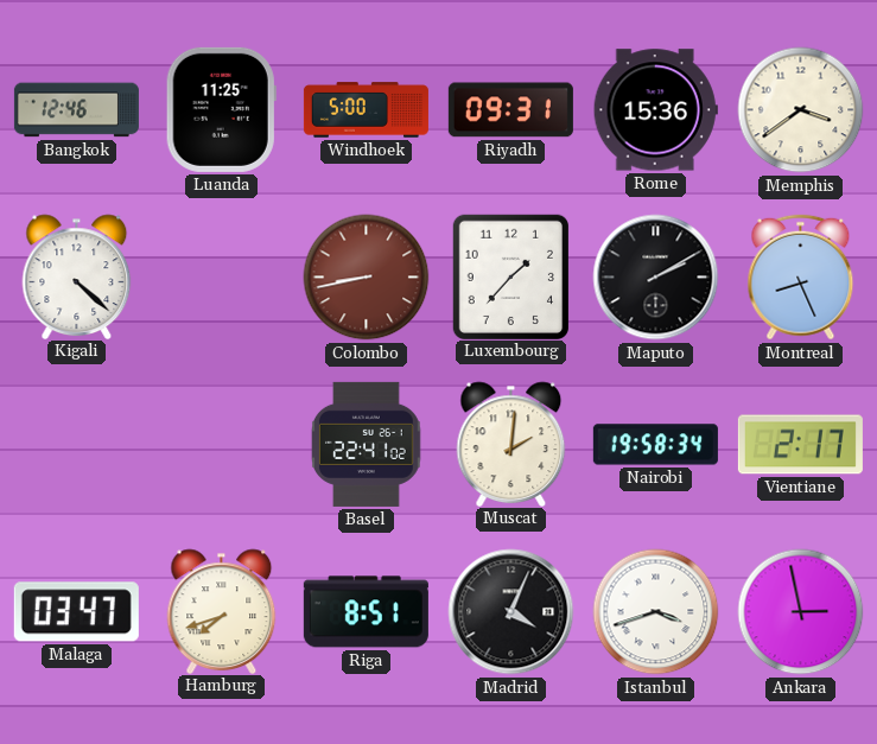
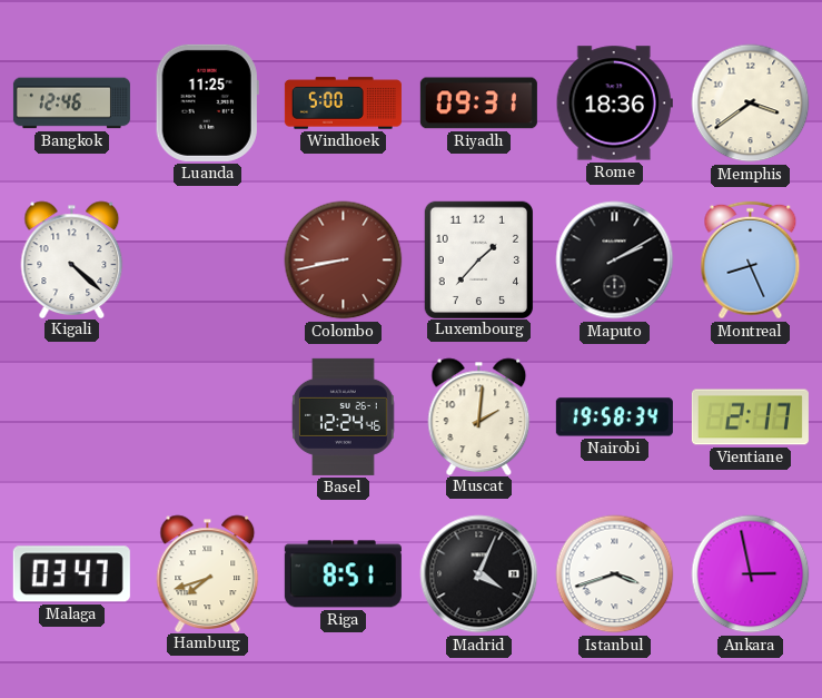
Rome: 15:36 -> 18:36
Basel: 22:41 -> 12:24
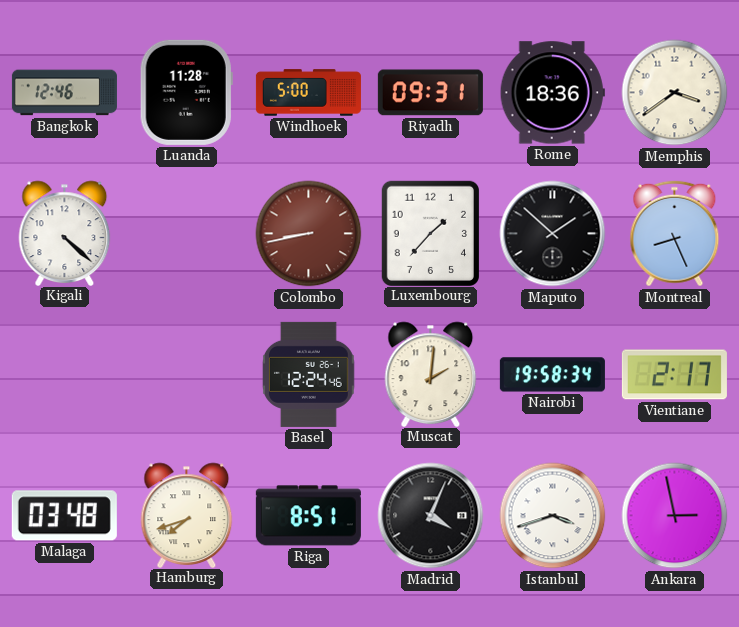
Luanda: 11:25 -> 11:28
Maputo: 2:10 -> 1:52
Malaga: 03:47 -> 03:48
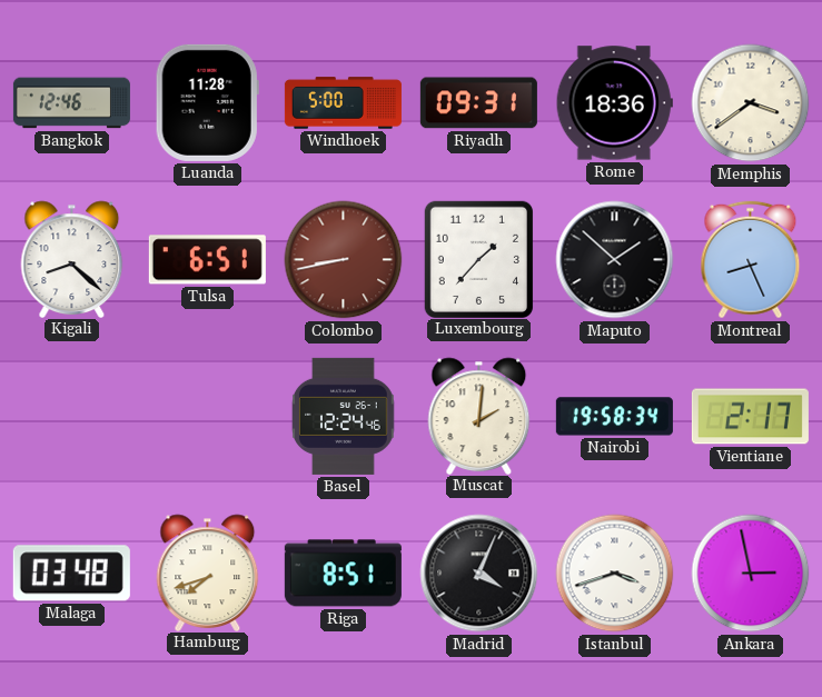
Kigali: 4:22 -> 8:22
Tulsa: none -> 6:51
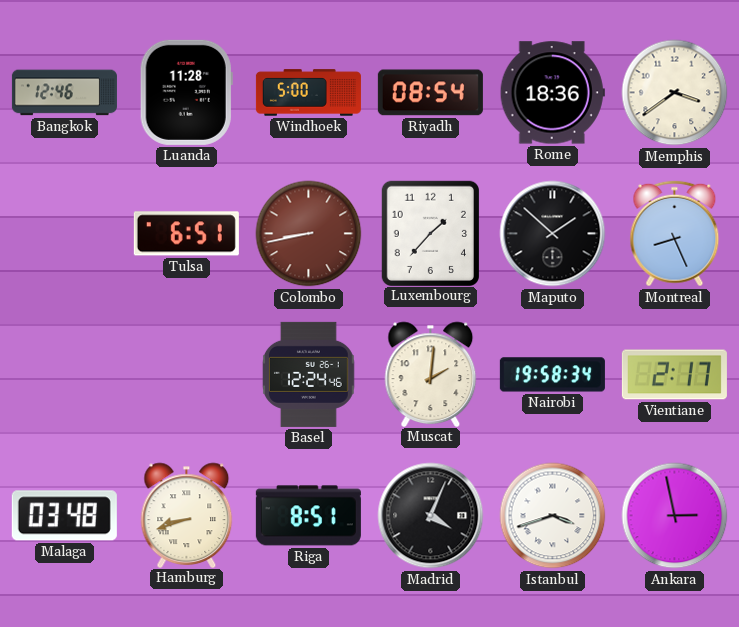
Riyadh: 09:31 -> 08:54
Kigali: 8:22 -> none
Hamburg: 7:42 -> 8:42
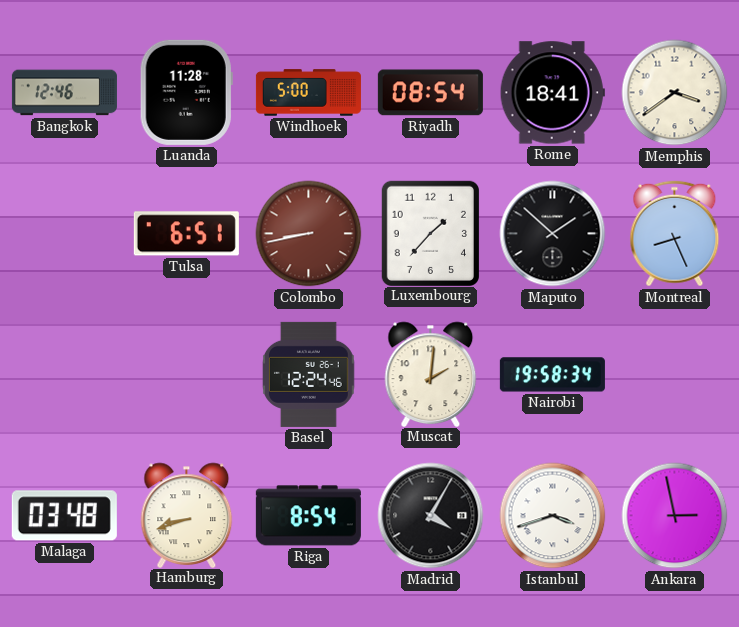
Rome: 18:36 -> 18:41
Vientiane: 2:17 -> none
Riga: 8:51 -> 8:54
Madrid: 4:04 -> 4:05
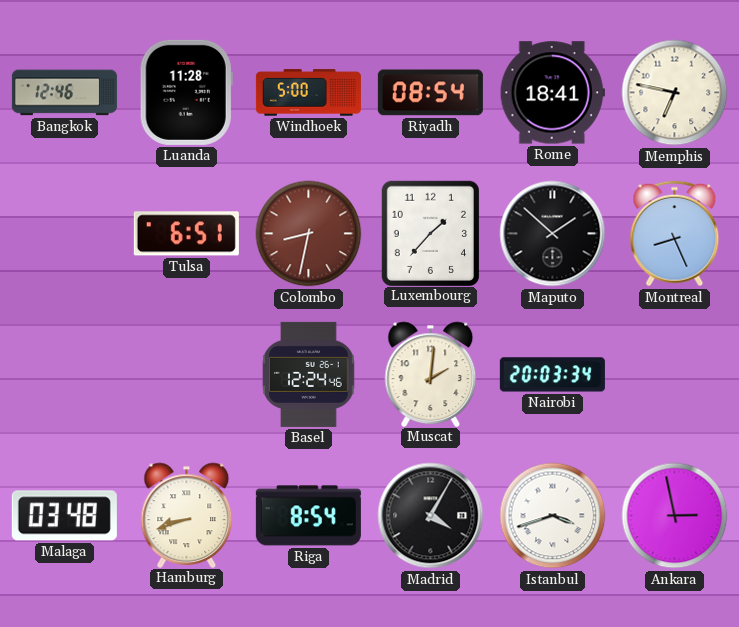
Memphis: 3:39 -> 6:47
Colombo: 8:43 -> 8:32
Nairobi: 19:58 -> 20:03
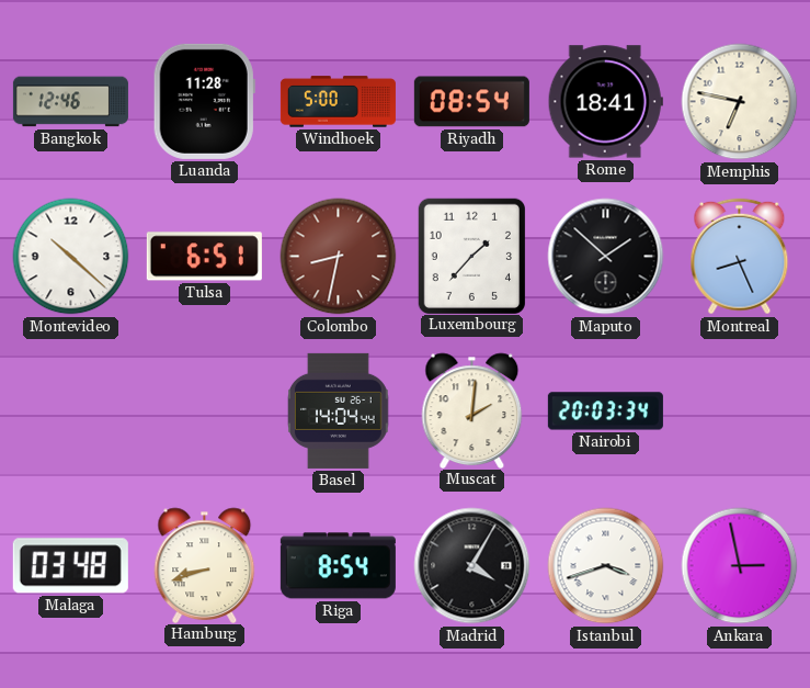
Montevideo: none -> 10:22
Basel: 12:24 -> 14:04
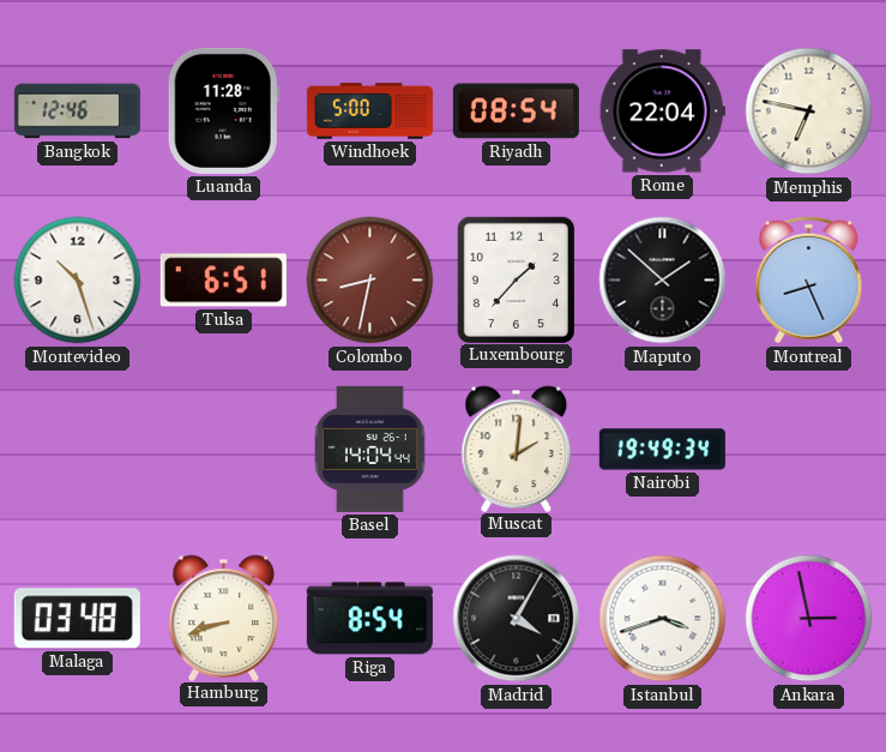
Rome: 18:41 -> 22:04
Montevideo: 10:22 -> 10:27
Nairobi: 20:03 -> 19:49
